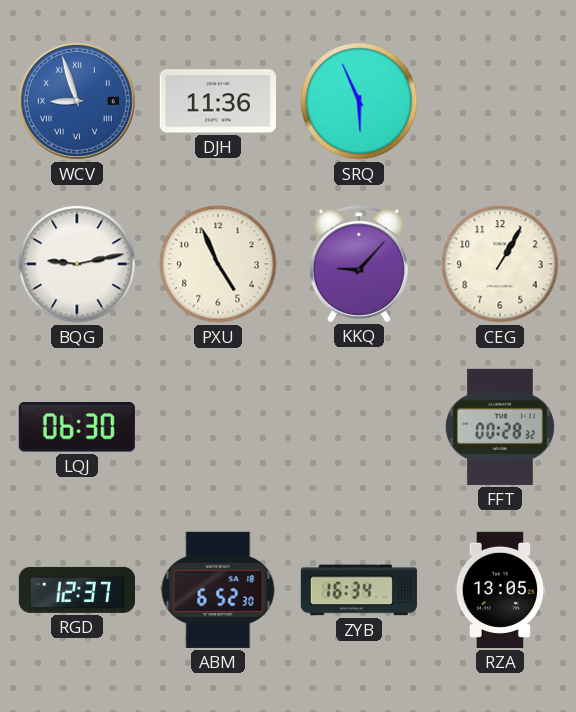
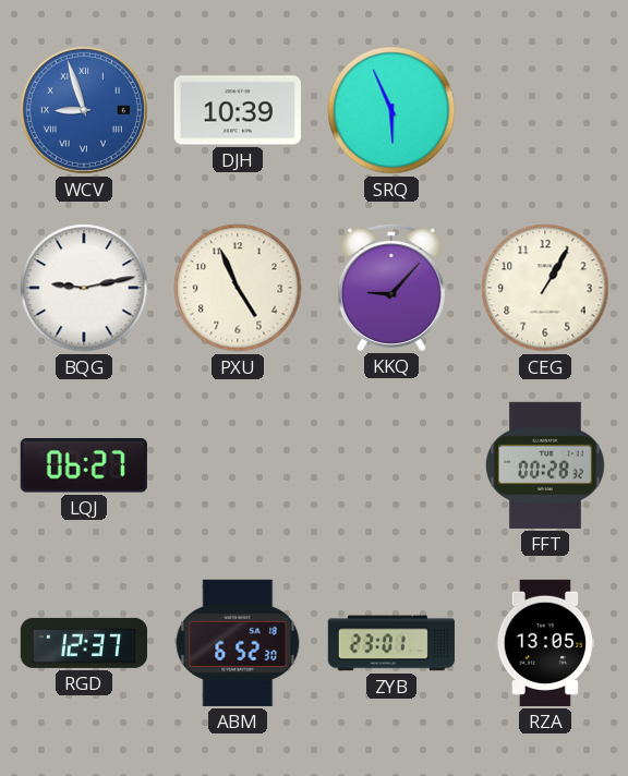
DJH: 11:36 -> 10:39
LQJ: 06:30 -> 06:27
ZYB: 16:34 -> 23:01
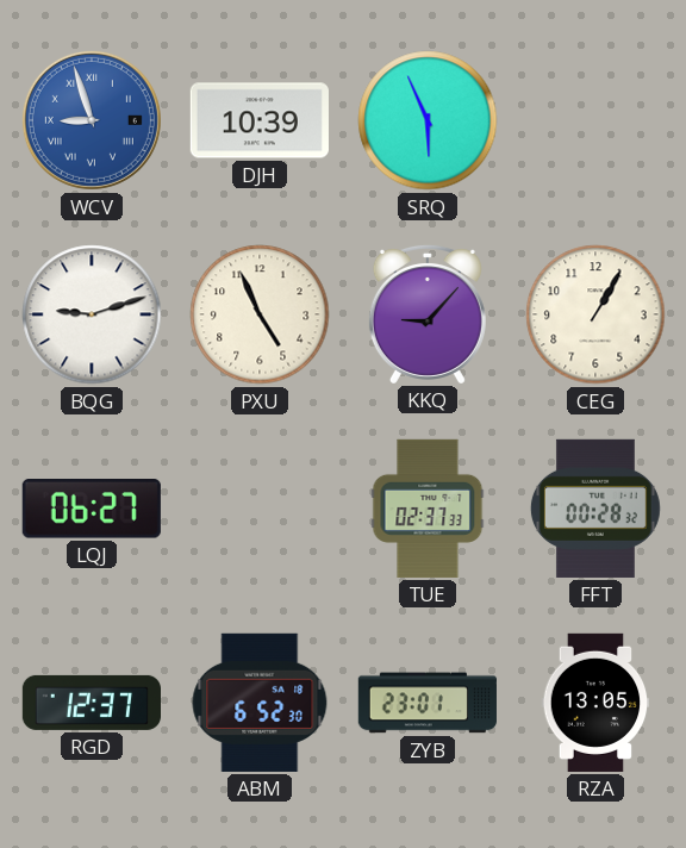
BQG: 9:13 -> 9:12
TUE: none -> 02:37
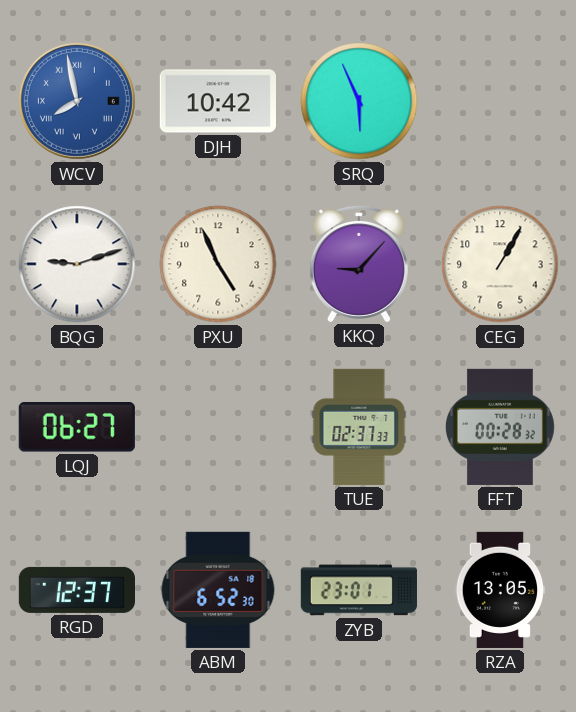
WCV: 8:57 -> 7:58
DJH: 10:39 -> 10:42
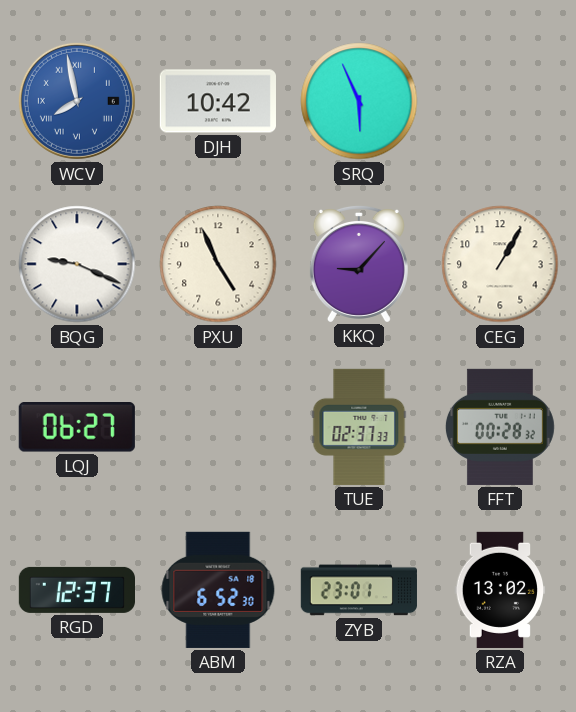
BQG: 9:12 -> 9:19
RZA: 13:05 -> 13:02
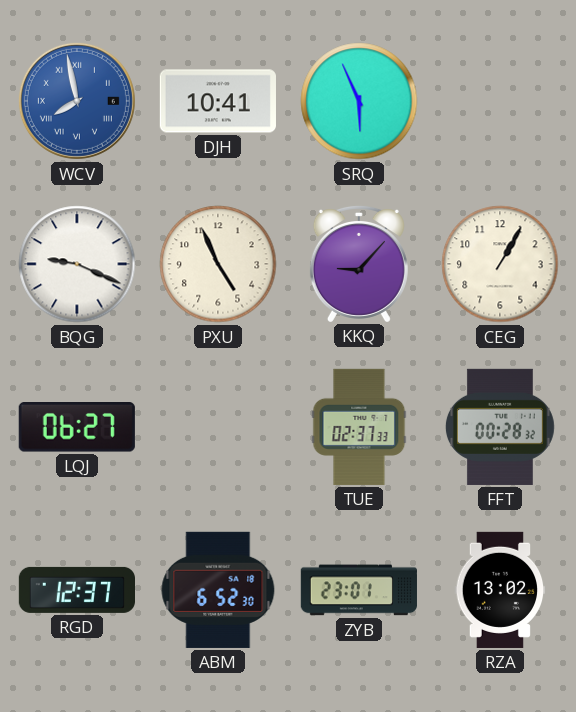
DJH: 10:42 -> 10:41
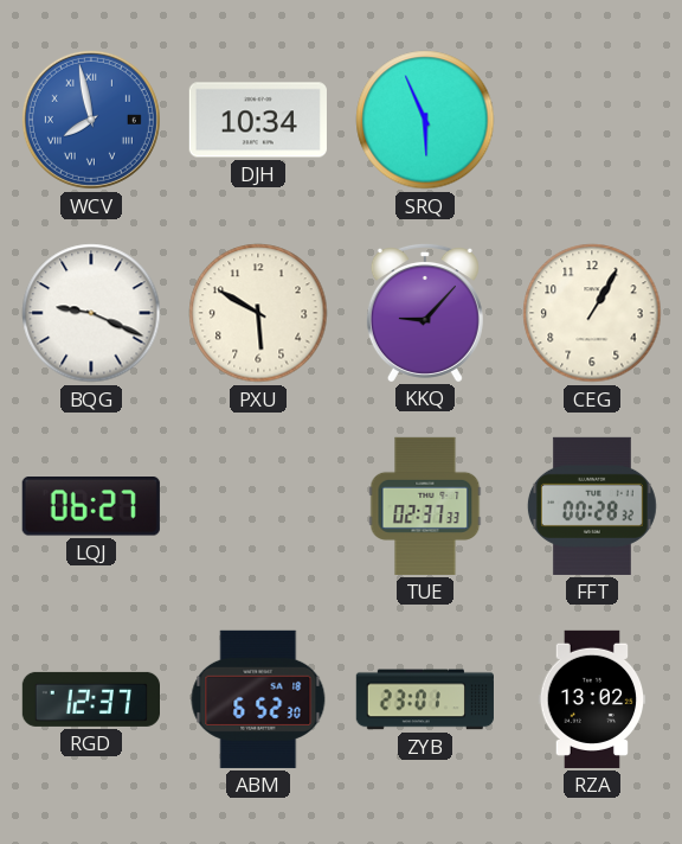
DJH: 10:41 -> 10:34
PXU: 4:56 -> 5:50
